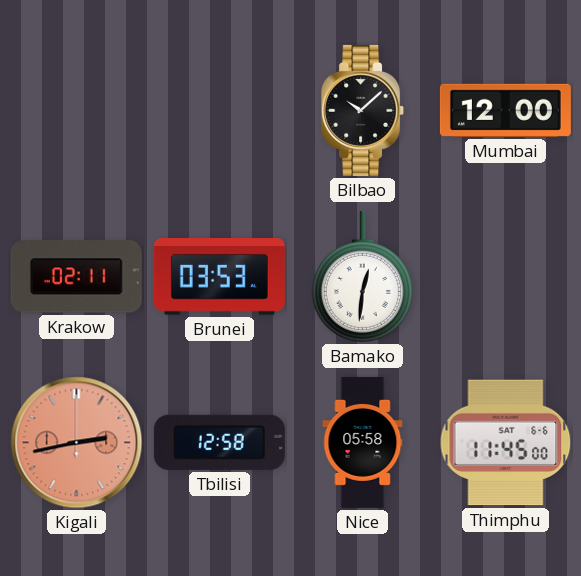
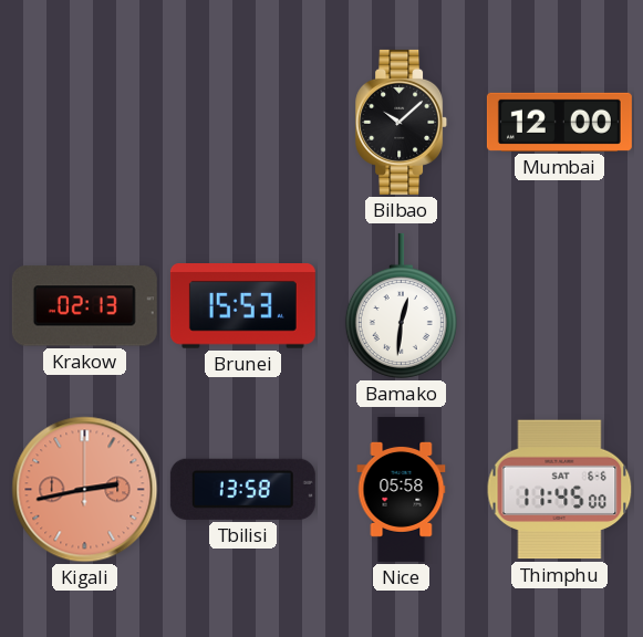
Krakow: 02:11 -> 02:13
Brunei: 03:53 -> 15:53
Tbilisi: 12:58 -> 13:58
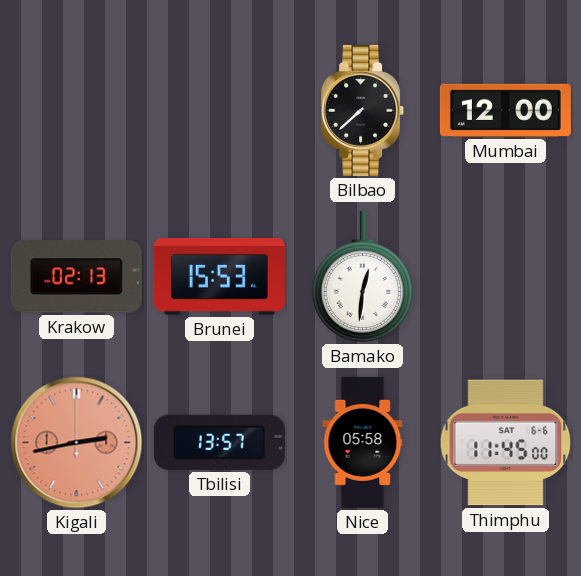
Bilbao: 10:08 -> 7:38
Tbilisi: 13:58 -> 13:57
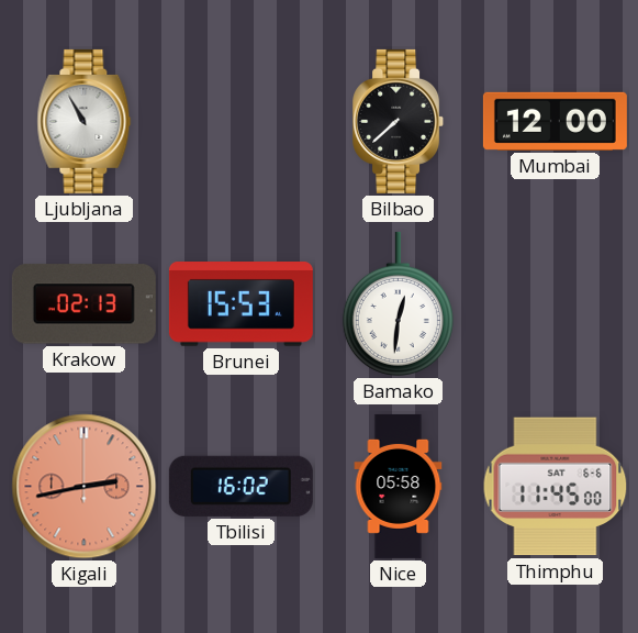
Ljubljana: none -> 10:55
Tbilisi: 13:57 -> 16:02
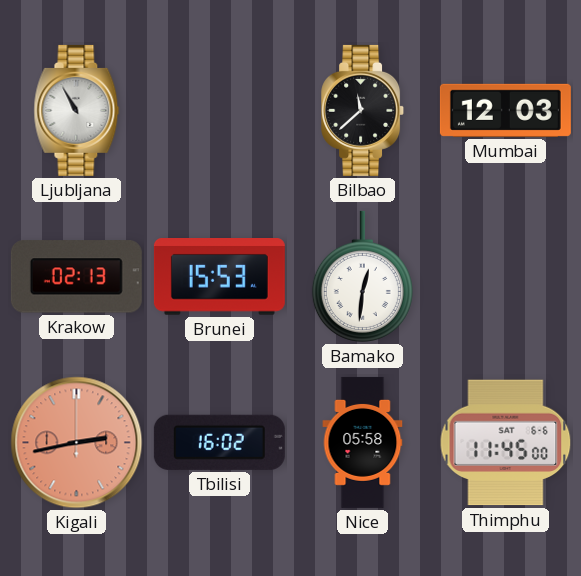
Bilbao: 7:38 -> 11:38
Mumbai: 12:00 -> 12:03
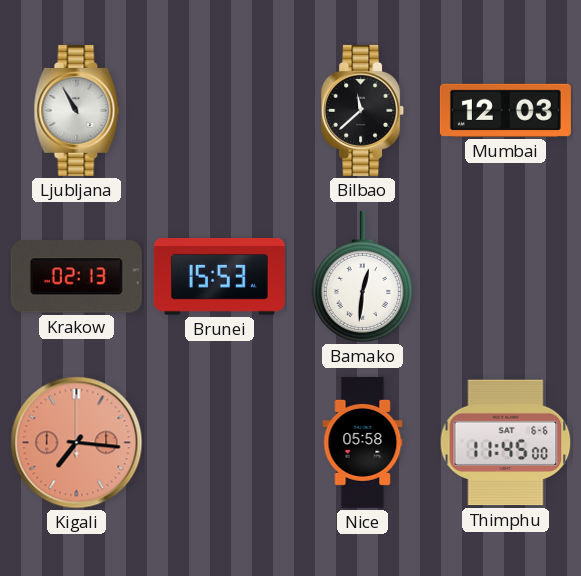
Kigali: 2:43 -> 7:16
Tbilisi: 16:02 -> none
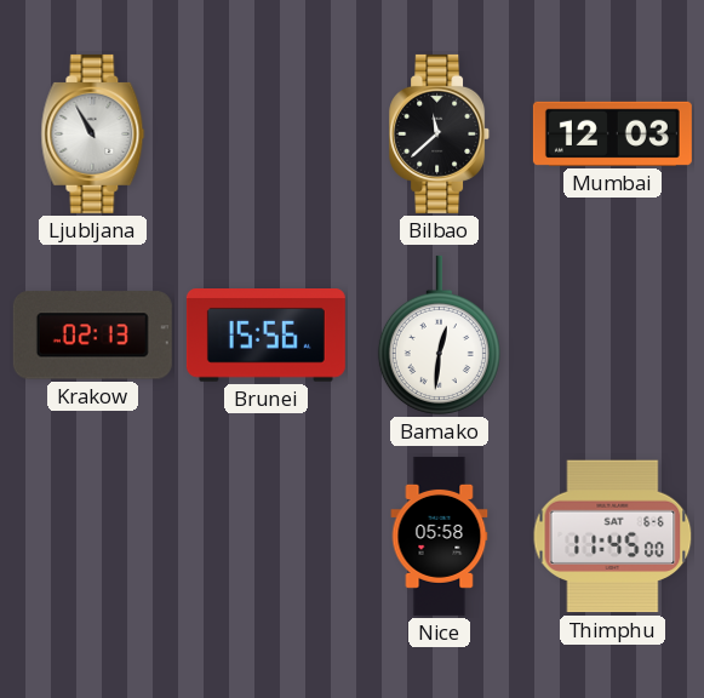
Brunei: 15:53 -> 15:56
Kigali: 7:16 -> none
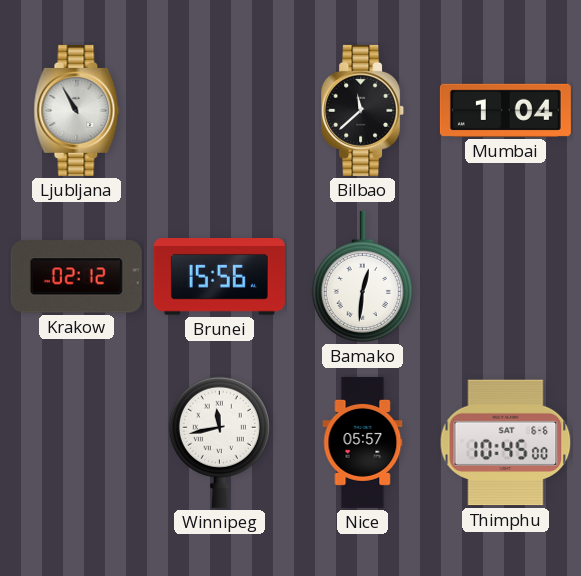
Mumbai: 12:03 -> 1:04
Krakow: 02:13 -> 02:12
Winnipeg: none -> 11:43
Nice: 05:58 -> 05:57
Thimphu: 11:45 -> 10:45
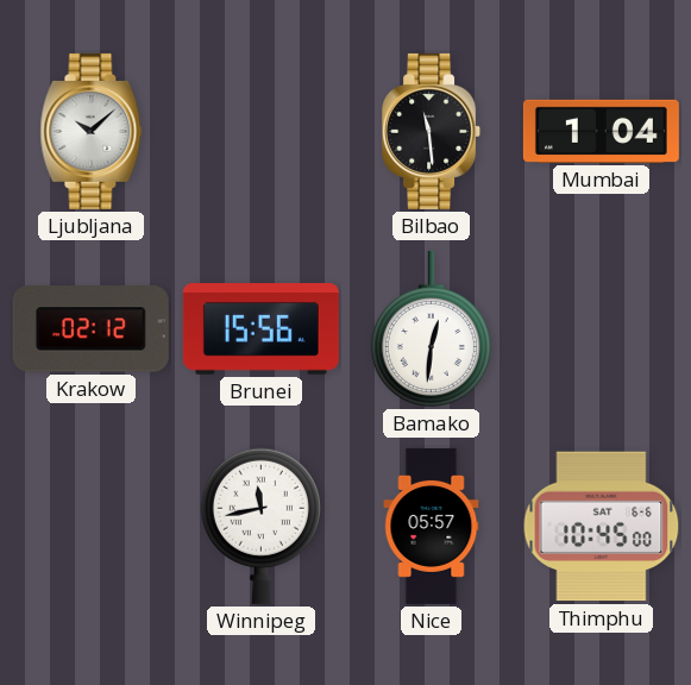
Ljubljana: 10:55 -> 10:08
Bilbao: 11:38 -> 11:29
